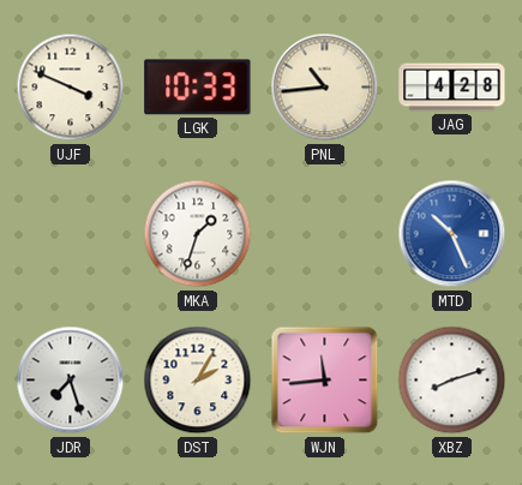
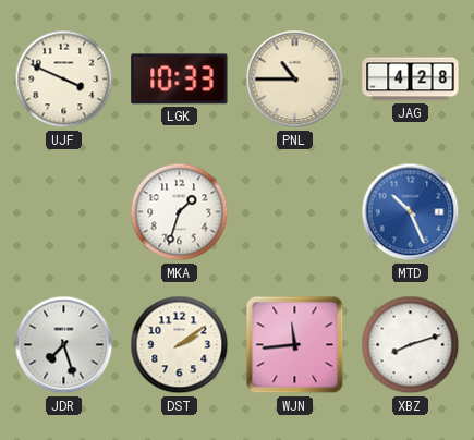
PNL: 10:44 -> 10:45
DST: 2:05 -> 2:09
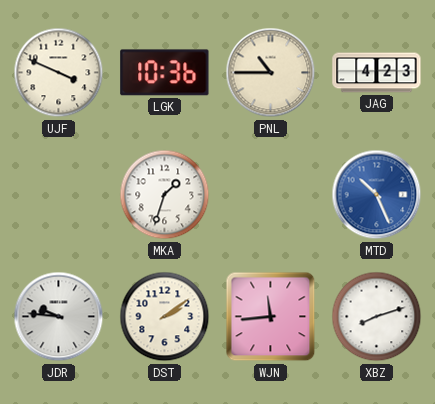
LGK: 10:33 -> 10:36
JAG: 4:28 -> 4:23
JDR: 7:27 -> 9:46
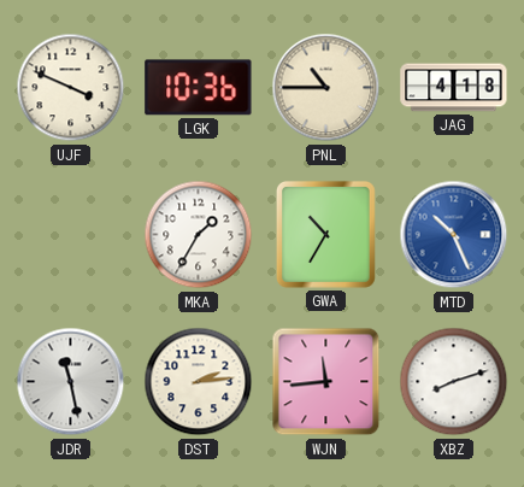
JAG: 4:23 -> 4:18
MKA: 1:33 -> 1:35
GWA: none -> 10:35
JDR: 9:46 -> 11:28
DST: 2:09 -> 2:14
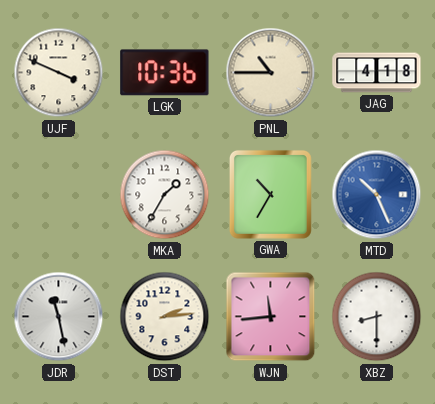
XBZ: 8:12 -> 8:30
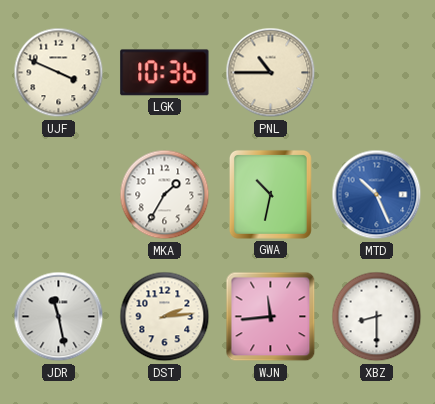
JAG: 4:18 -> none
GWA: 10:35 -> 10:32
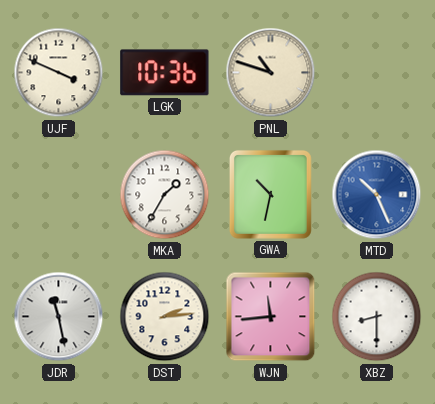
PNL: 10:45 -> 10:48
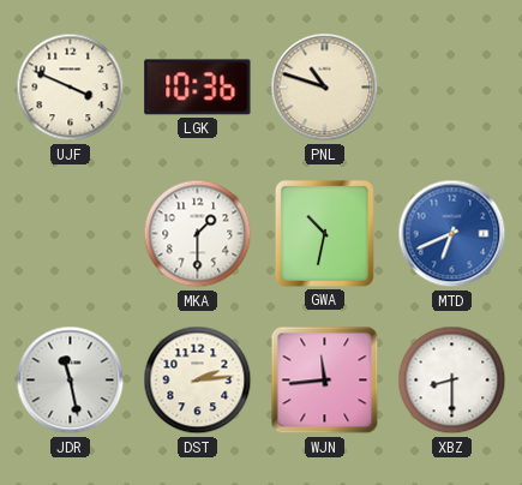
MKA: 1:35 -> 1:30
MTD: 10:26 -> 6:41
